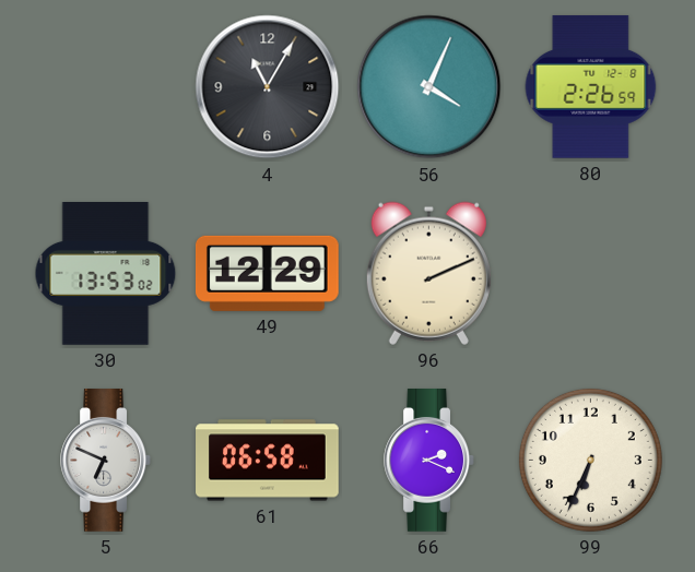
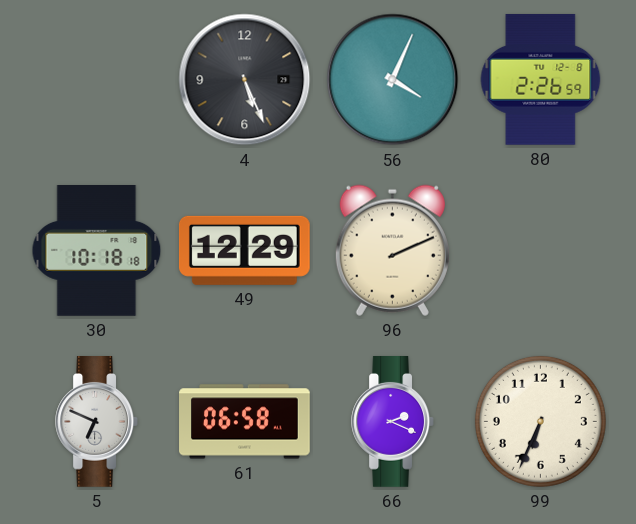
4: 11:05 -> 5:26
30: 13:53 -> 10:18
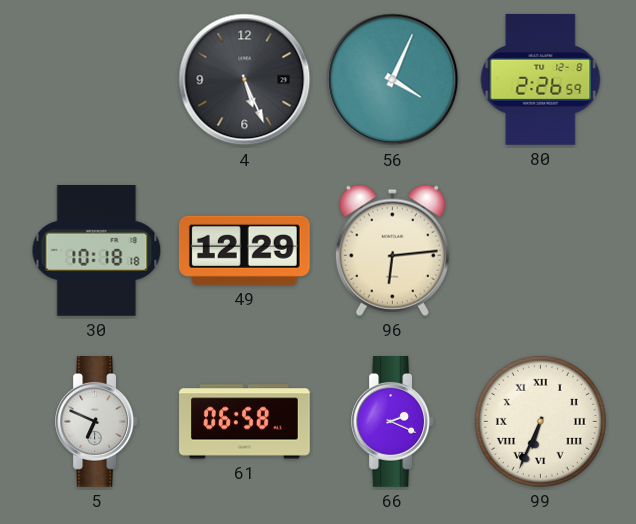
96: 2:11 -> 6:14
99 numerals: Arabic -> Roman
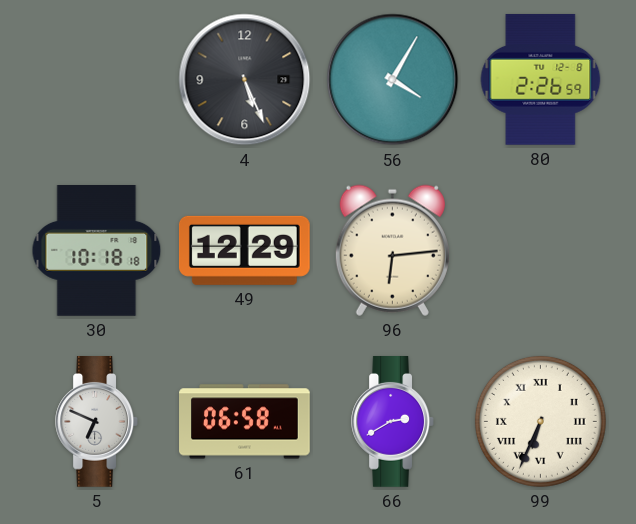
56: 4:04 -> 4:05
66: 2:19 -> 2:40
